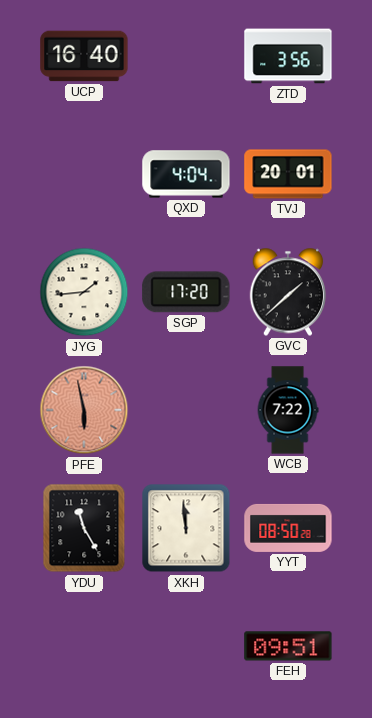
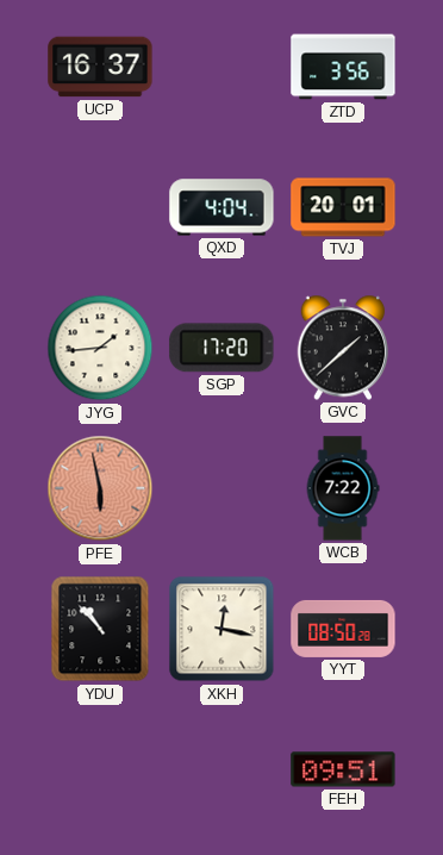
UCP: 16:40 -> 16:37
YDU: 11:25 -> 10:53
XKH: 11:59 -> 12:17
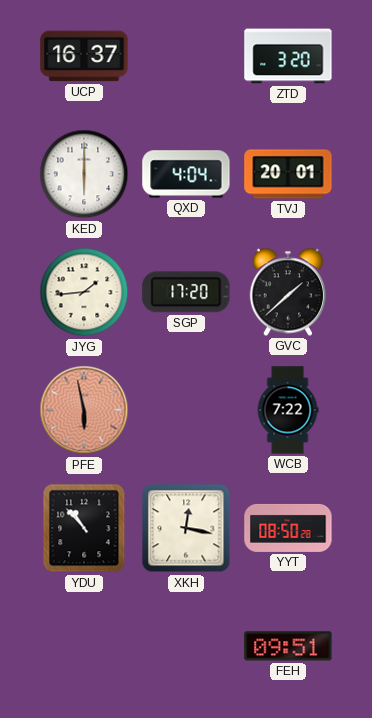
ZTD: 3:56 -> 3:20
KED: none -> 6:00
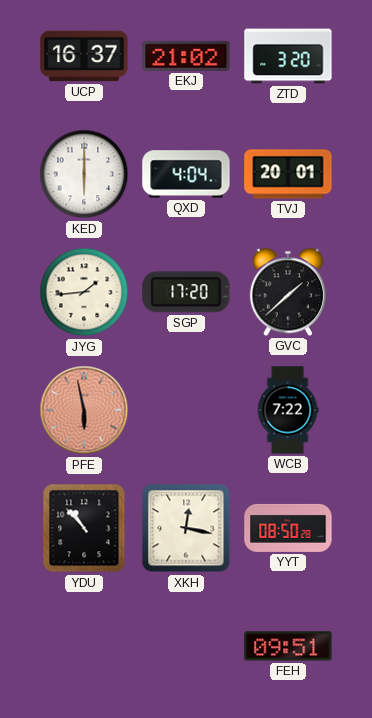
EKJ: none -> 21:02
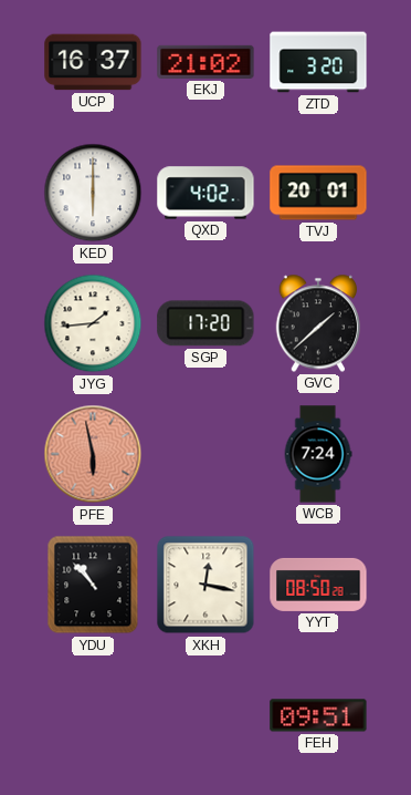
QXD: 4:04 -> 4:02
WCB: 7:22 -> 7:24
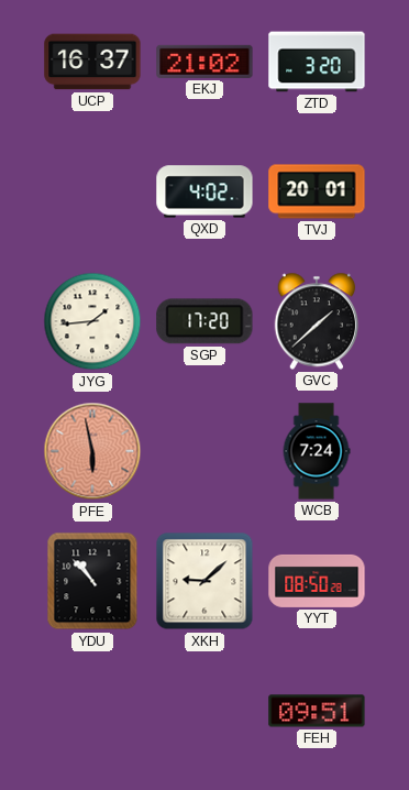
KED: 6:00 -> none
XKH: 12:17 -> 9:08
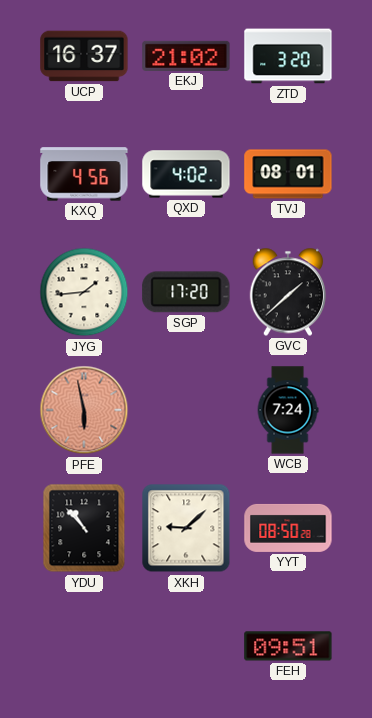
KXQ: none -> 4:56
TVJ: 20:01 -> 08:01
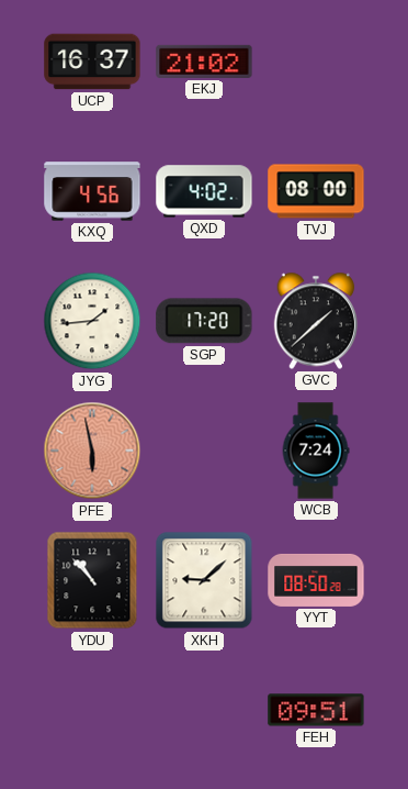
ZTD: 3:20 -> none
TVJ: 08:01 -> 08:00
